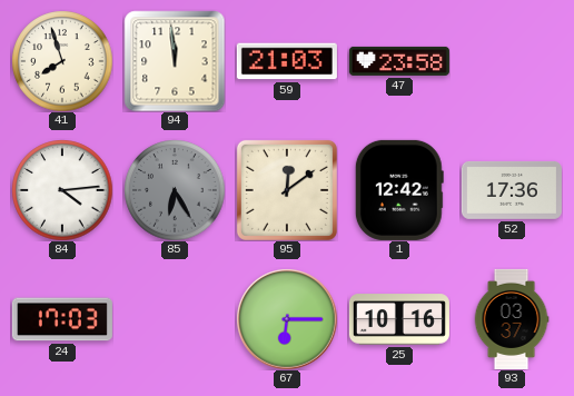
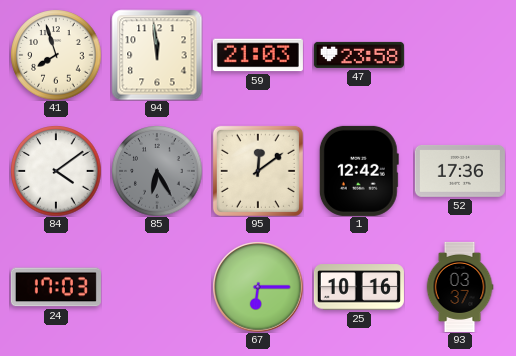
84: 4:14 -> 4:09
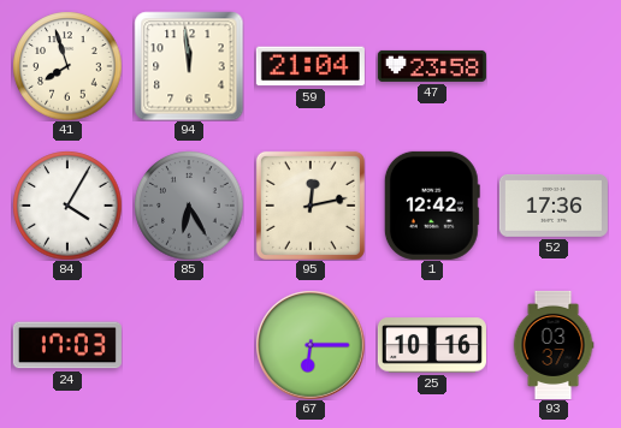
59: 21:03 -> 21:04
84: 4:09 -> 4:05
95: 12:09 -> 12:13
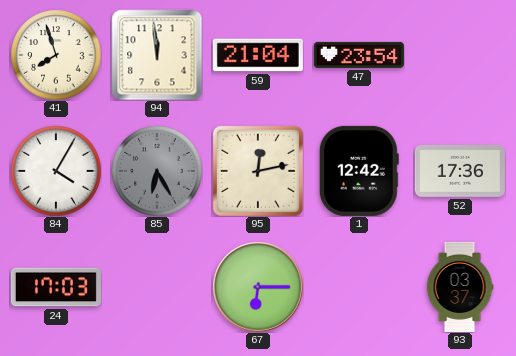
47: 23:58 -> 23:54
25: 10:16 -> none
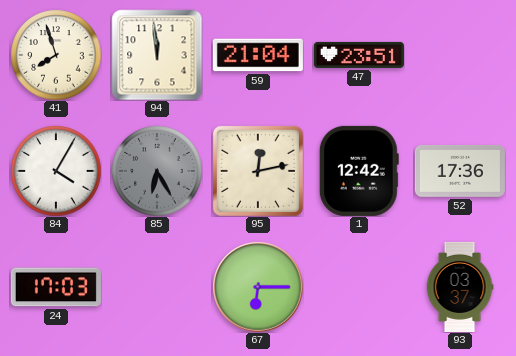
47: 23:54 -> 23:51
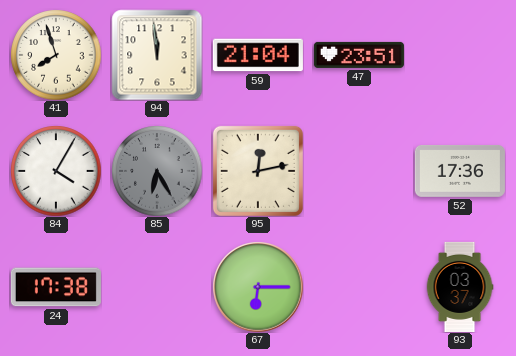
1: 12:42 -> none
24: 17:03 -> 17:38
